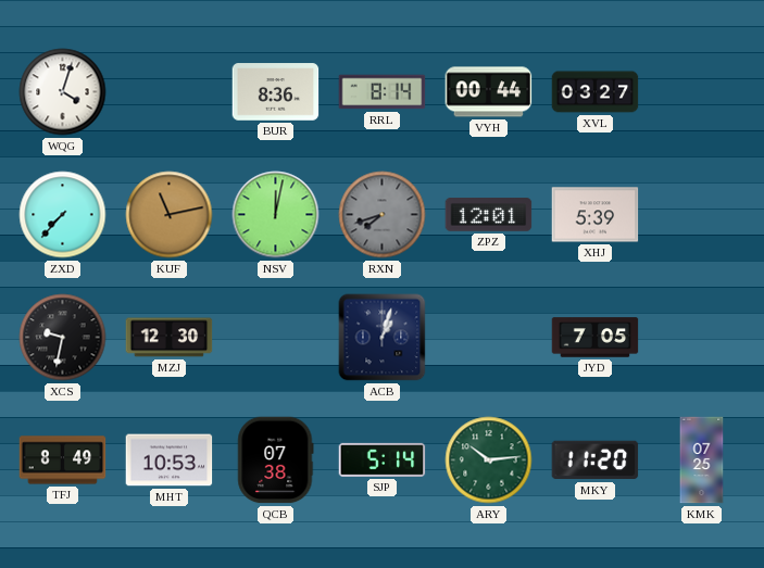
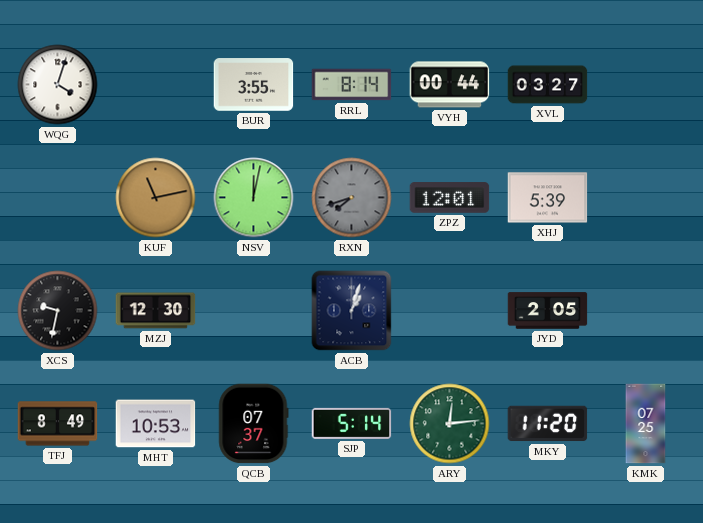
BUR: 8:36 -> 3:55
ZXD: 7:37 -> none
JYD: 7:05 -> 2:05
QCB: 07:38 -> 07:37
ARY: 10:14 -> 12:14
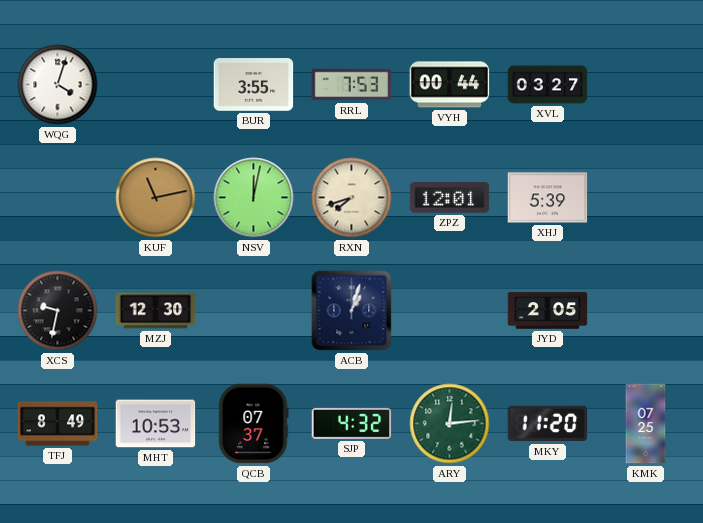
RRL: 8:14 -> 7:53
RXN dial: grey -> cream
SJP: 5:14 -> 4:32
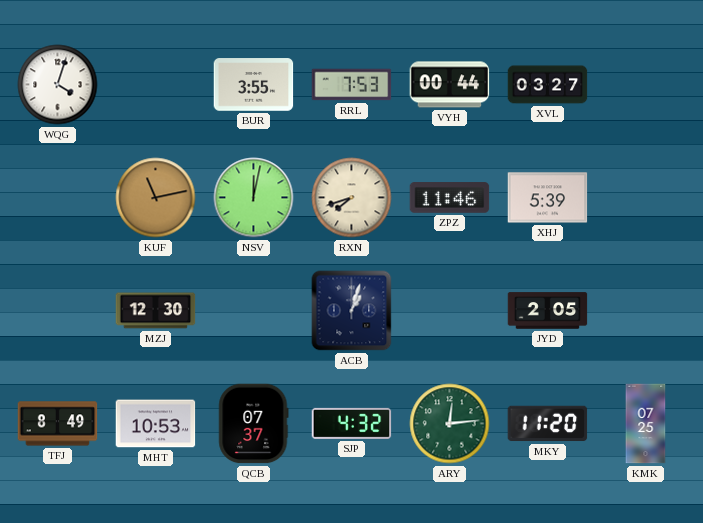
ZPZ: 12:01 -> 11:46
XCS: 9:32 -> none
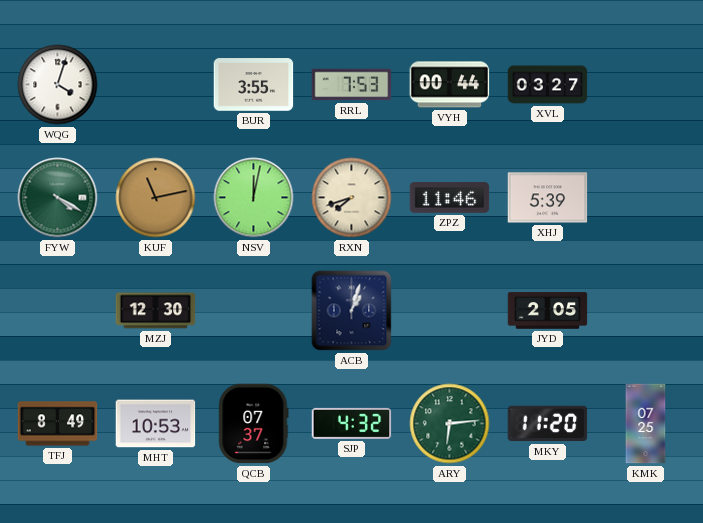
FYW: none -> 4:20
ARY: 12:14 -> 6:14
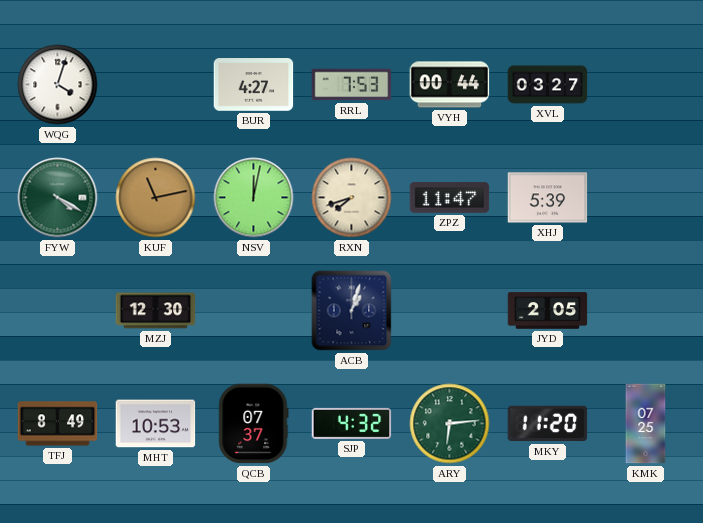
BUR: 3:55 -> 4:27
ZPZ: 11:46 -> 11:47
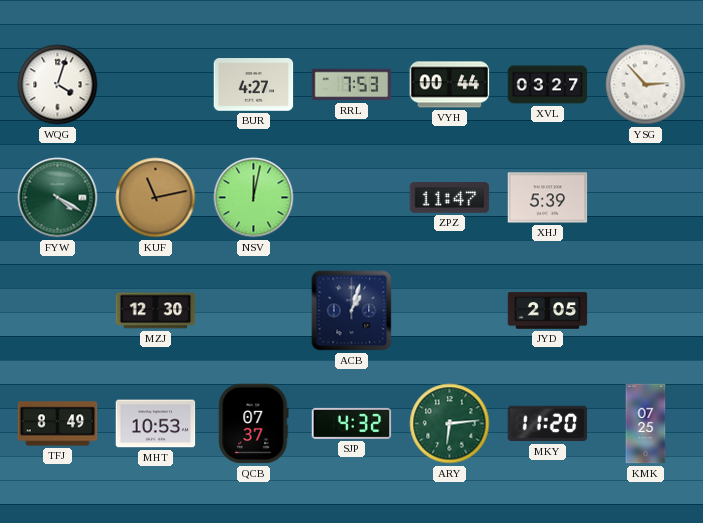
YSG: none -> 2:53
RXN: 7:42 -> none
